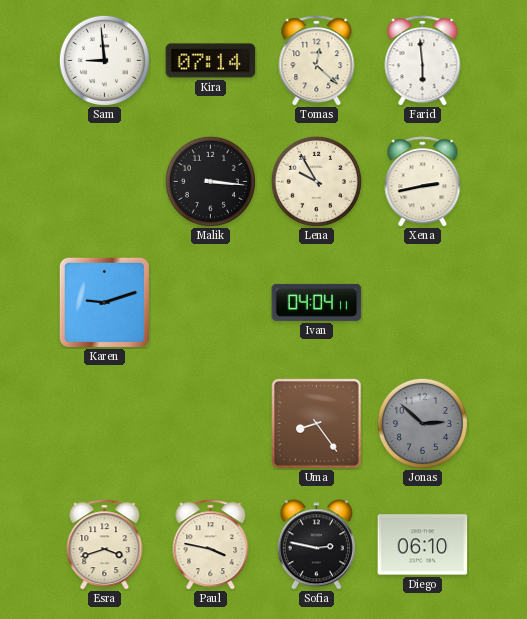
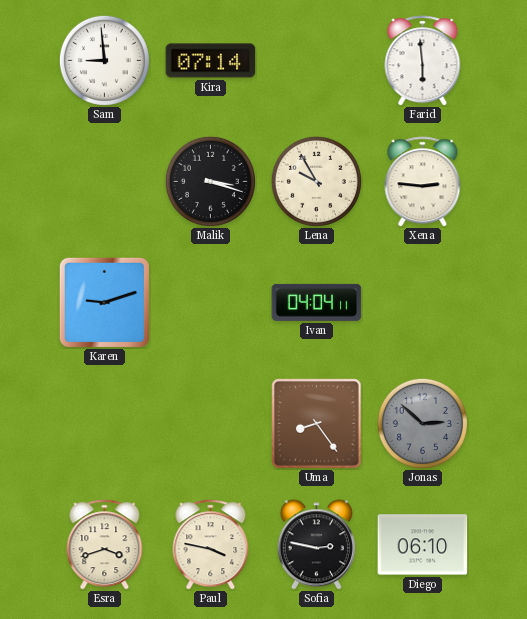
Tomas: 12:22 -> none
Malik: 3:16 -> 3:18
Xena: 2:43 -> 2:46
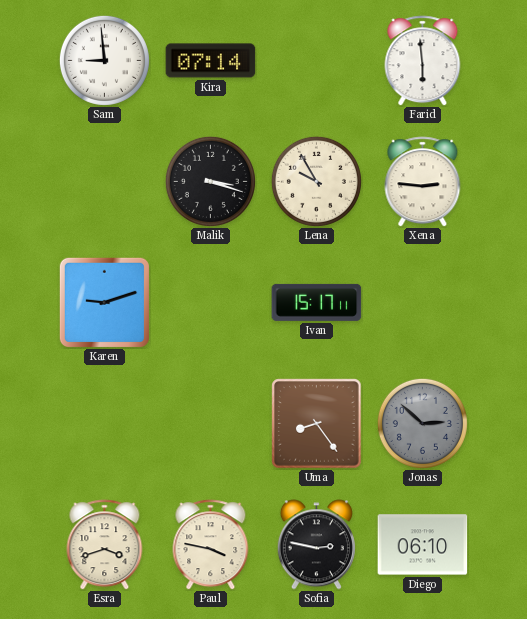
Ivan: 04:04 -> 15:17
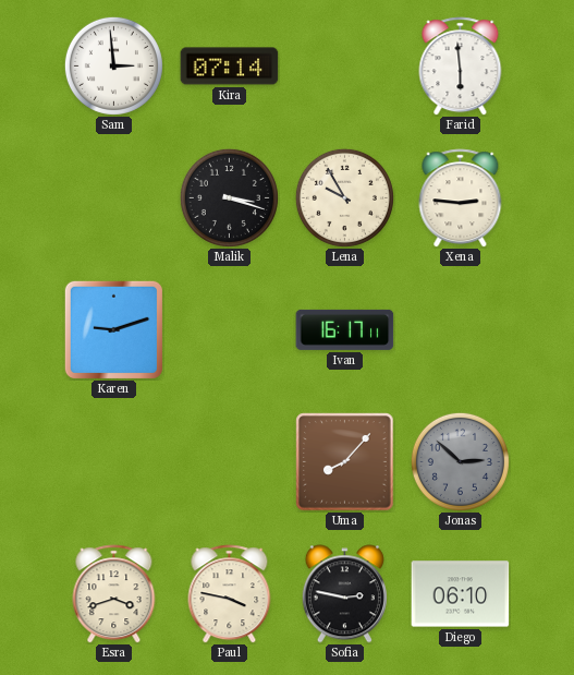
Sam: 8:59 -> 2:59
Ivan: 15:17 -> 16:17
Uma: 8:24 -> 8:07
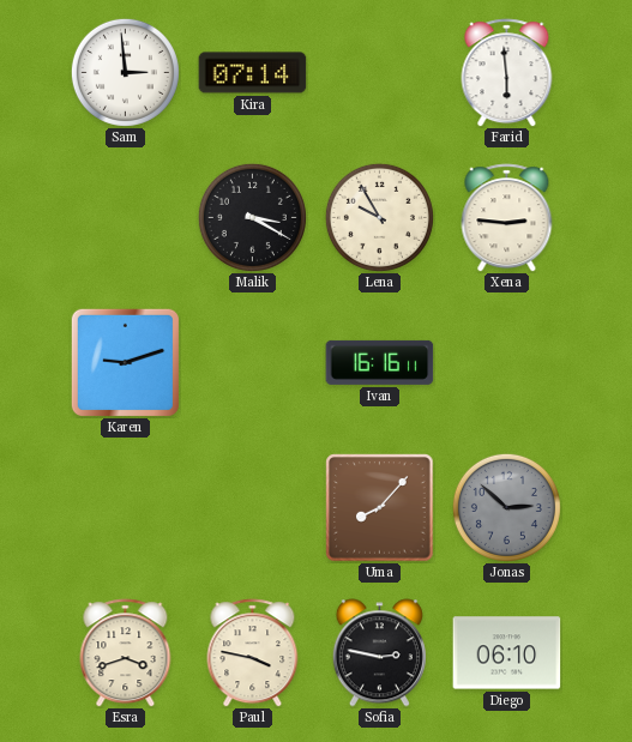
Malik: 3:18 -> 3:20
Ivan: 16:17 -> 16:16
